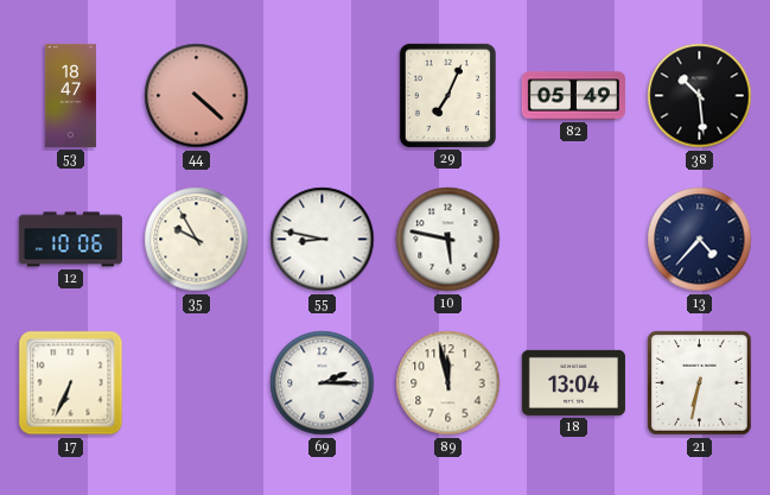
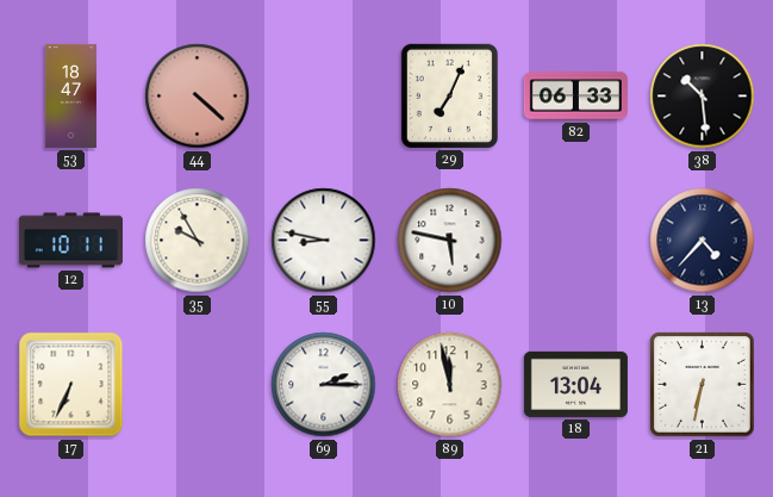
82: 05:49 -> 06:33
12: 10:06 -> 10:11
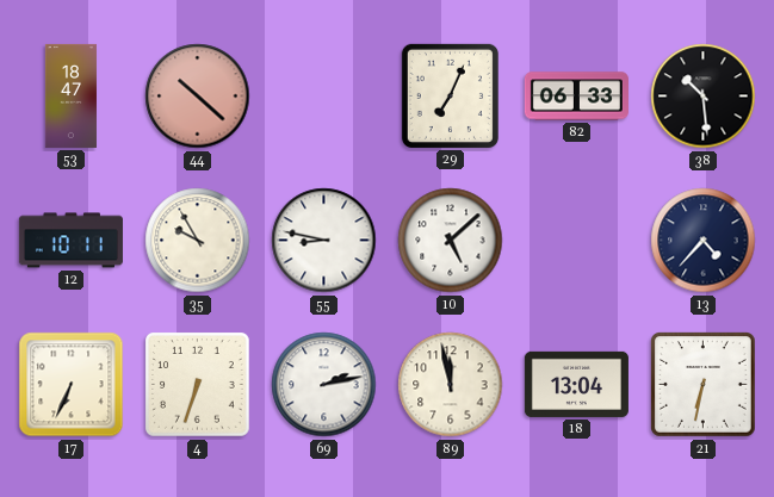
44: 4:22 -> 10:22
10: 5:47 -> 5:08
4: none -> 6:33
69: 2:15 -> 2:13
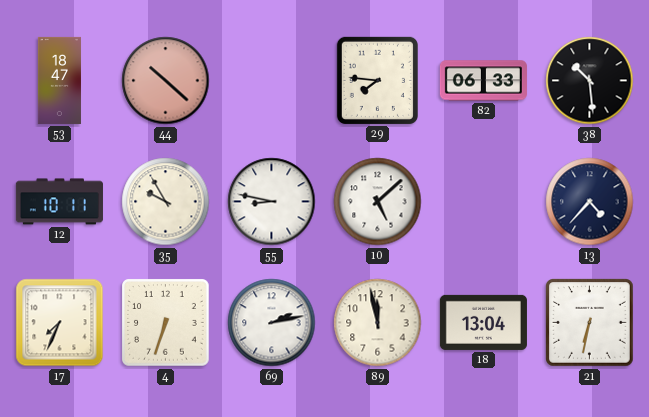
29: 7:04 -> 7:46
17: 6:34 -> 7:34
